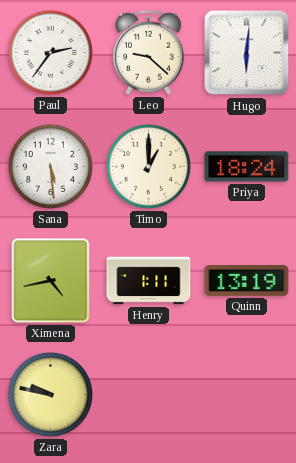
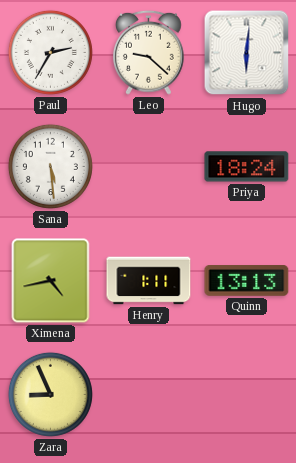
Paul: 2:36 -> 2:35
Timo: 1:00 -> none
Quinn: 13:19 -> 13:13
Zara: 9:47 -> 8:56
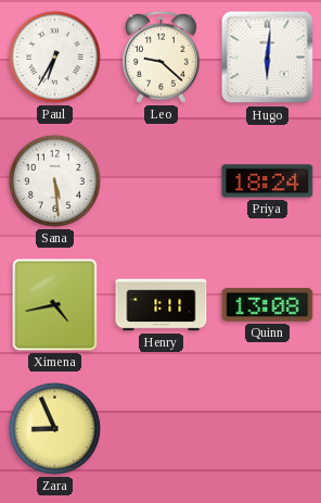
Paul: 2:35 -> 6:35
Quinn: 13:13 -> 13:08
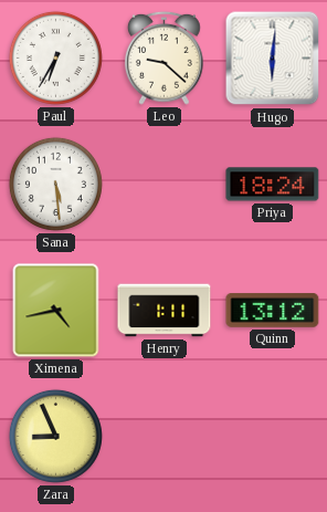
Quinn: 13:08 -> 13:12
